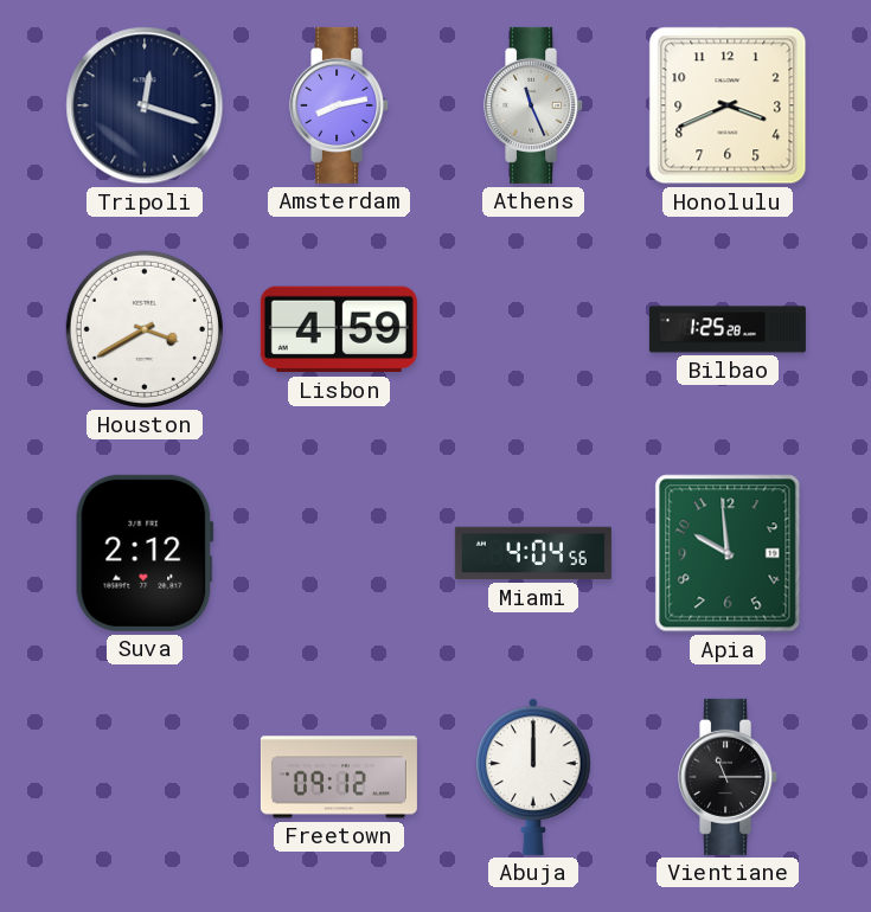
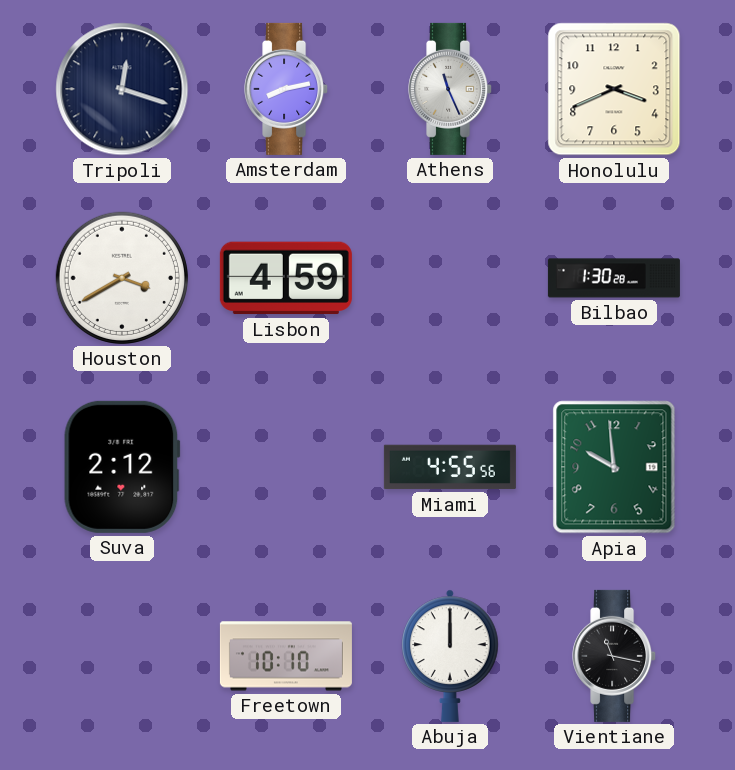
Bilbao: 1:25 -> 1:30
Miami: 4:04 -> 4:55
Freetown: 09:12 -> 10:10
Vientiane: 11:15 -> 11:17
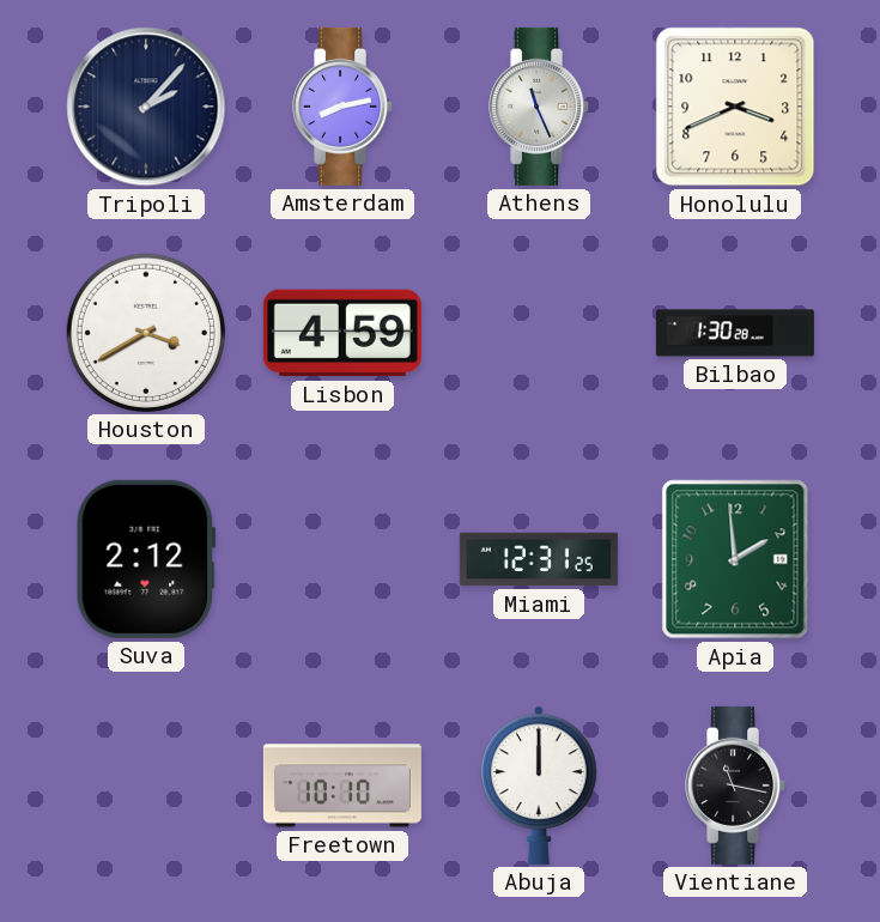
Tripoli: 12:18 -> 2:07
Miami: 4:55 -> 12:31
Apia: 9:59 -> 1:59
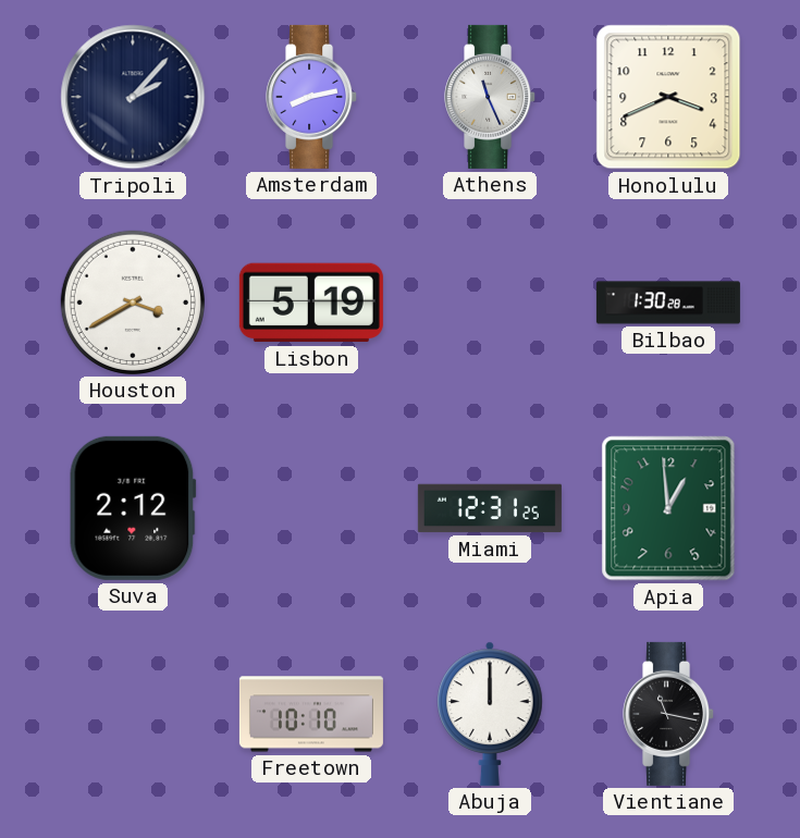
Lisbon: 4:59 -> 5:19
Apia: 1:59 -> 12:59
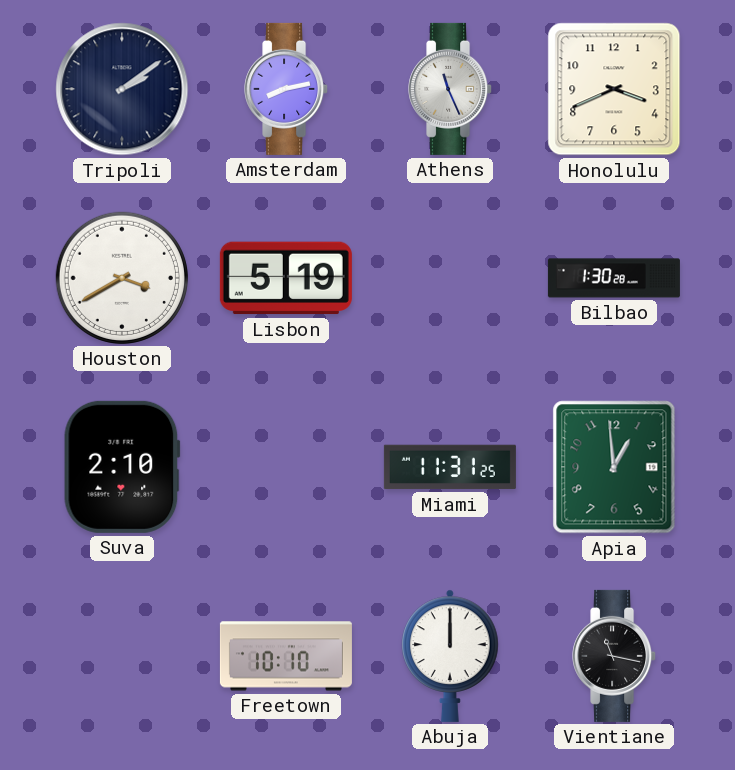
Tripoli: 2:07 -> 2:09
Suva: 2:12 -> 2:10
Miami: 12:31 -> 11:31
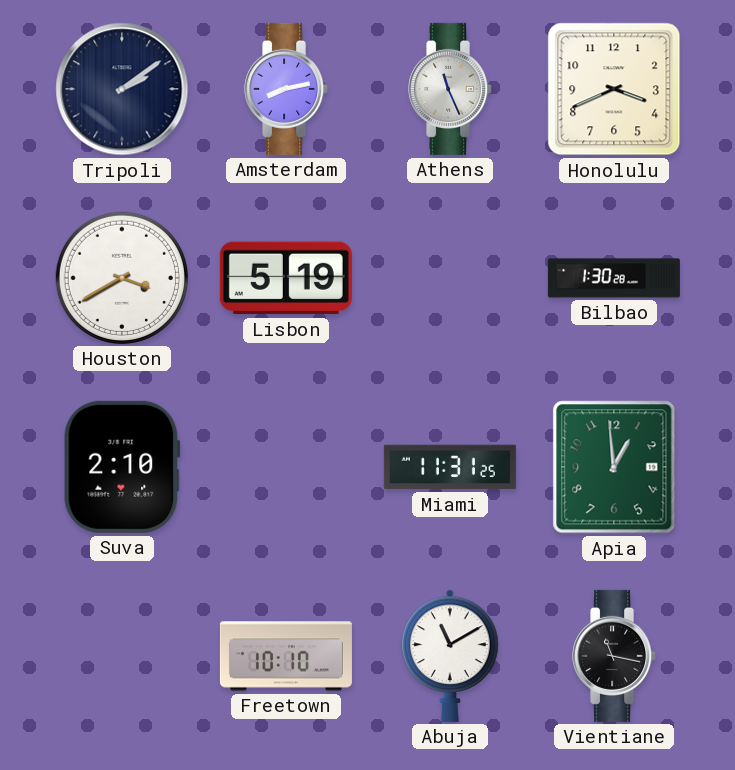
Abuja: 12:00 -> 11:10
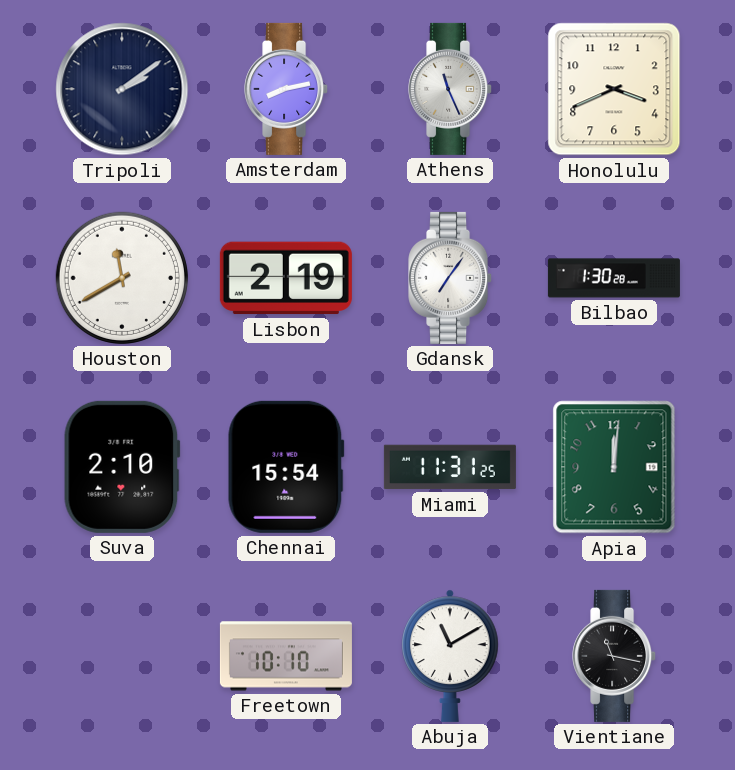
Houston: 3:40 -> 11:40
Lisbon: 5:19 -> 2:19
Gdansk: none -> 7:06
Chennai: none -> 15:54
Apia: 12:59 -> 12:01
